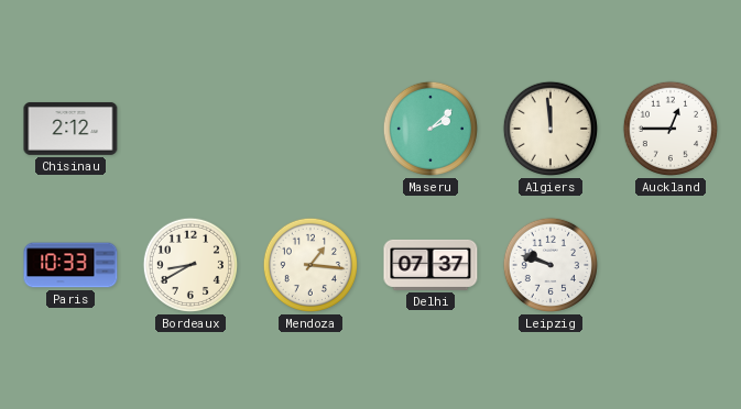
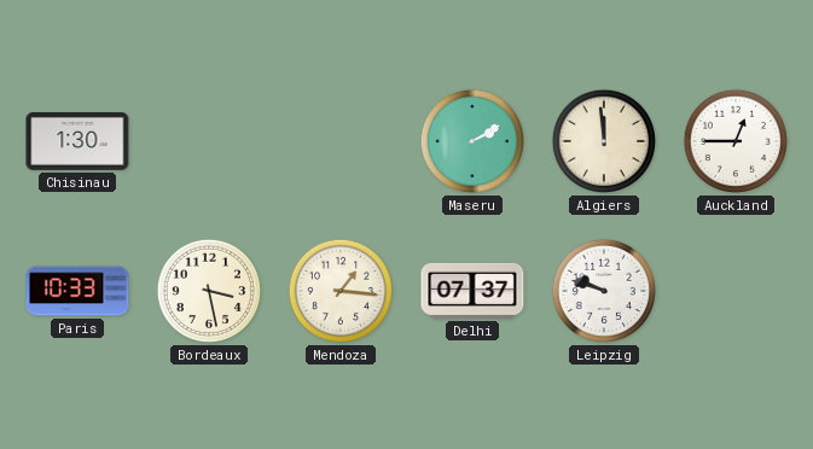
Chisinau: 2:12 -> 1:30
Maseru: 2:08 -> 2:10
Bordeaux: 8:40 -> 3:28
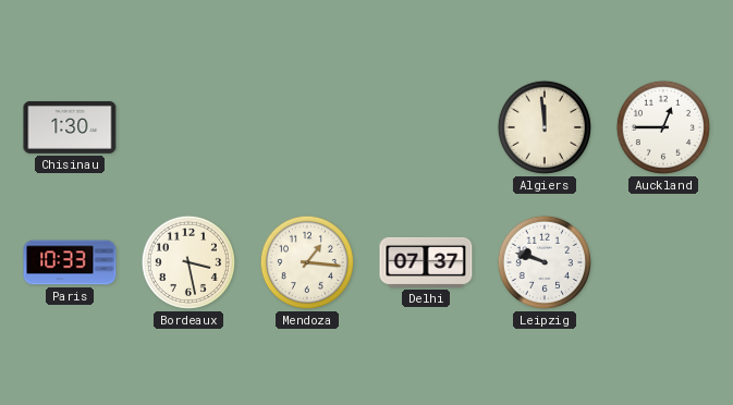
Maseru: 2:10 -> none
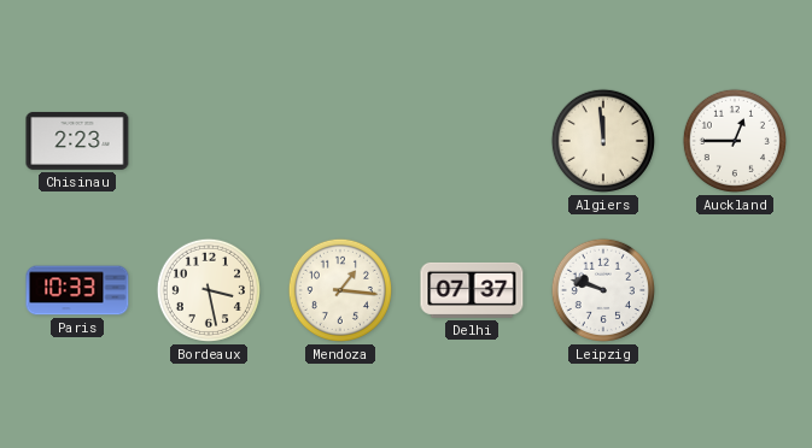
Chisinau: 1:30 -> 2:23
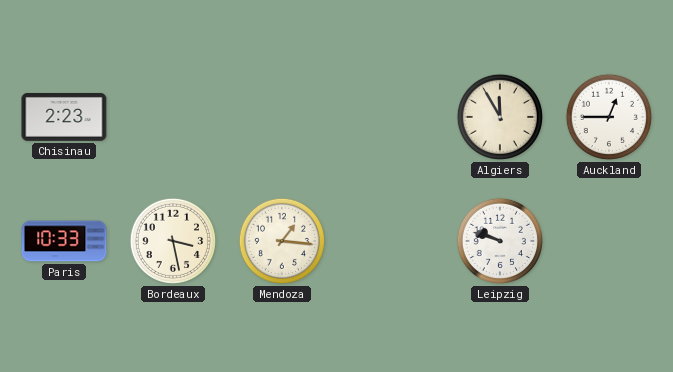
Algiers: 11:59 -> 11:55
Delhi: 07:37 -> none
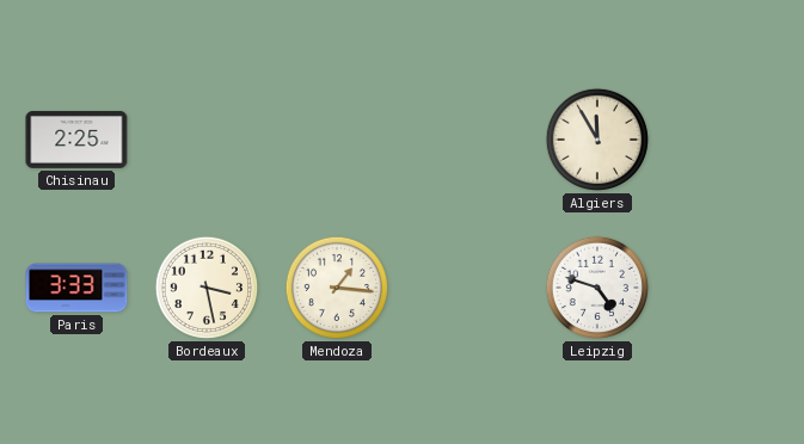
Chisinau: 2:23 -> 2:25
Auckland: 12:45 -> none
Paris: 10:33 -> 3:33
Leipzig: 9:48 -> 4:48
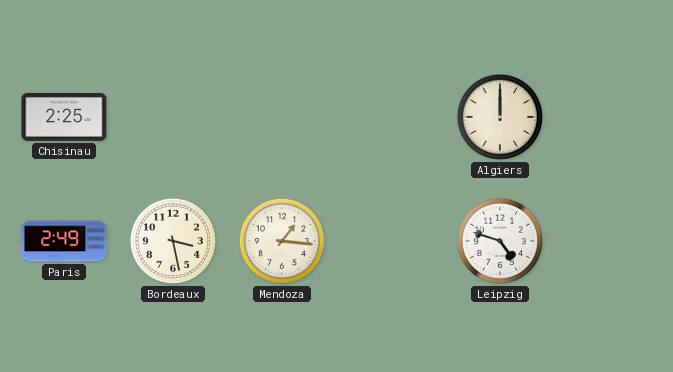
Algiers: 11:55 -> 12:00
Paris: 3:33 -> 2:49
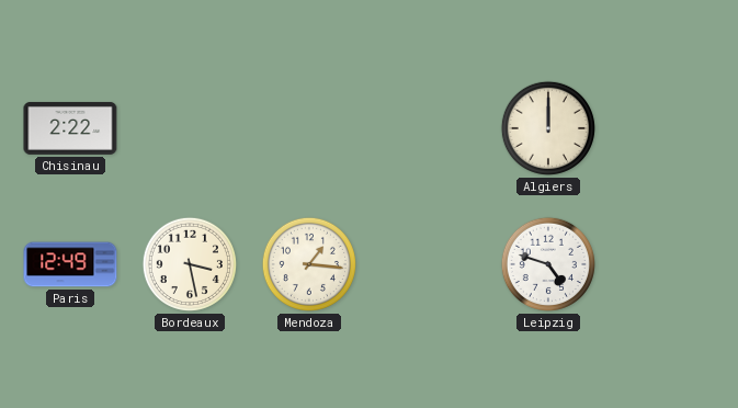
Chisinau: 2:25 -> 2:22
Paris: 2:49 -> 12:49
